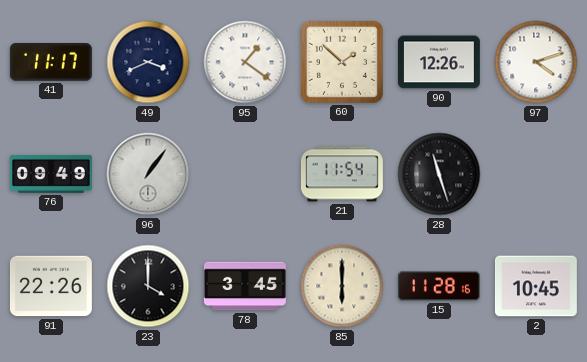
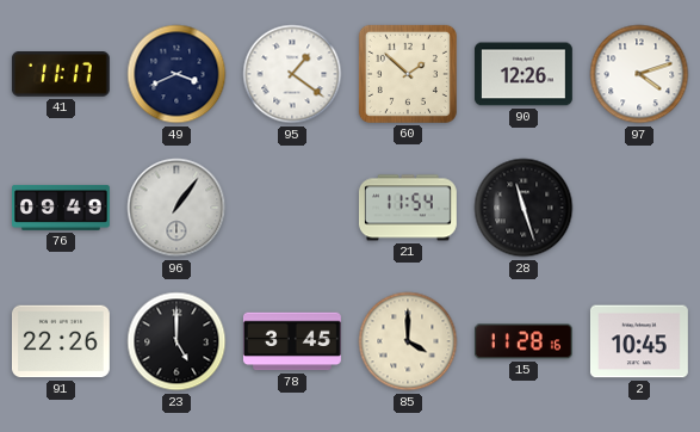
23: 4:00 -> 5:00
85: 6:00 -> 4:00
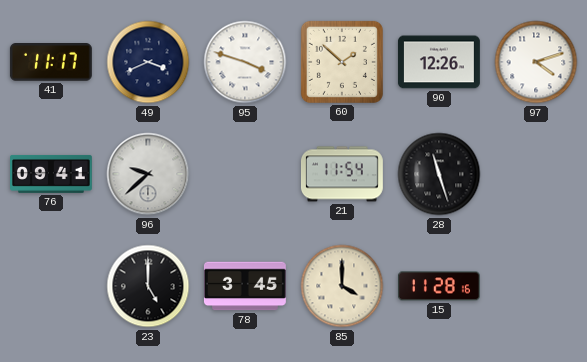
95: 1:21 -> 3:48
76: 09:49 -> 09:41
96: 1:06 -> 9:38
91: 22:26 -> none
2: 10:45 -> none
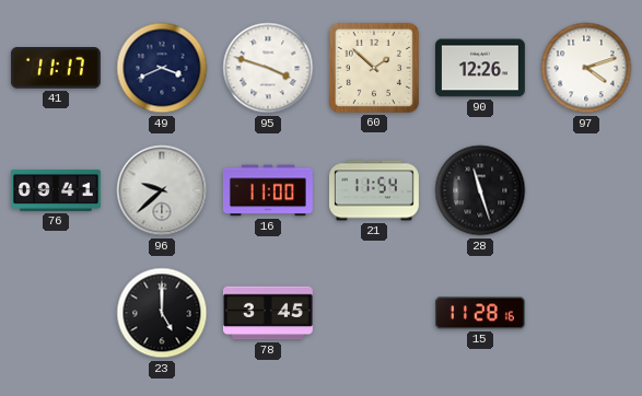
16: none -> 11:00
85: 4:00 -> none
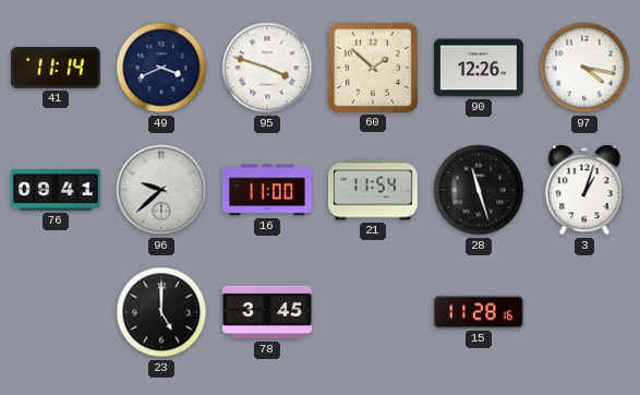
41: 11:17 -> 11:14
97: 4:12 -> 4:17
3: none -> 1:03
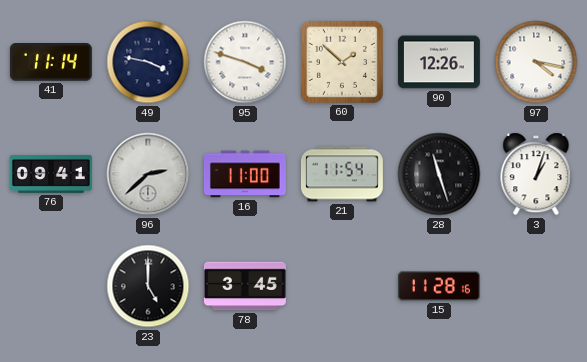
49: 3:41 -> 3:47
96: 9:38 -> 2:38
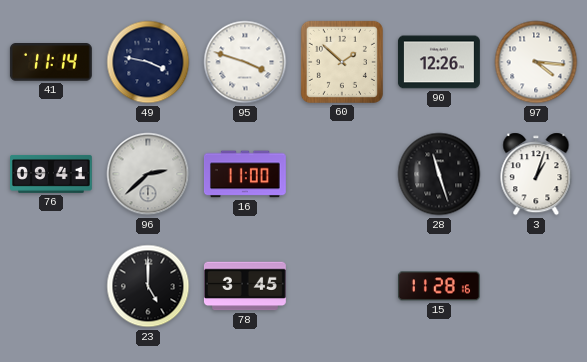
97: 4:17 -> 4:16
21: 11:54 -> none
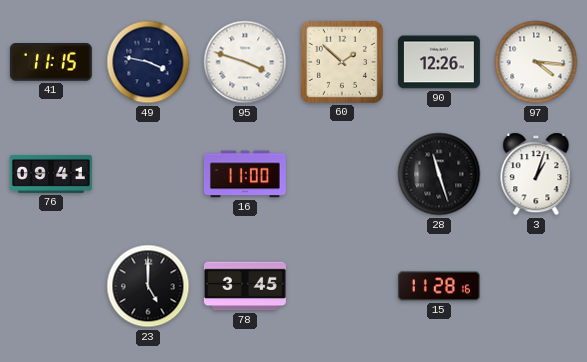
41: 11:14 -> 11:15
96: 2:38 -> none
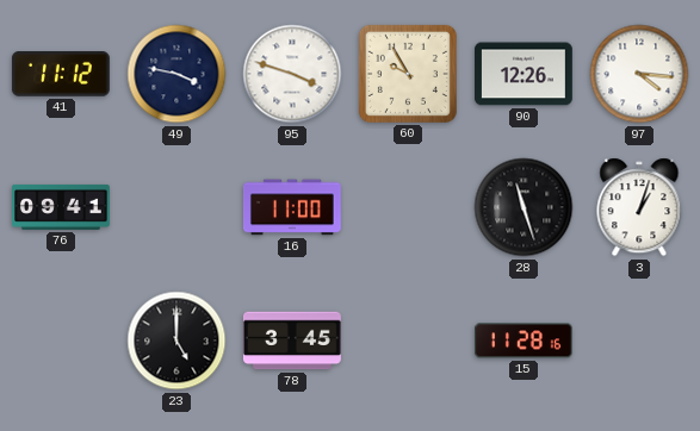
41: 11:15 -> 11:12
60: 1:52 -> 9:55
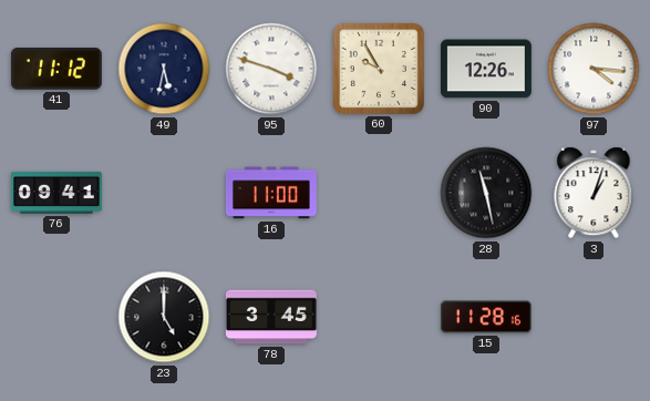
49: 3:47 -> 5:32
28: 11:27 -> 11:28
